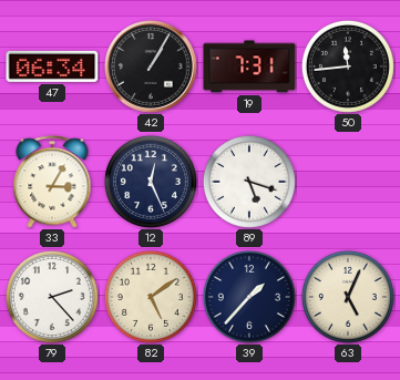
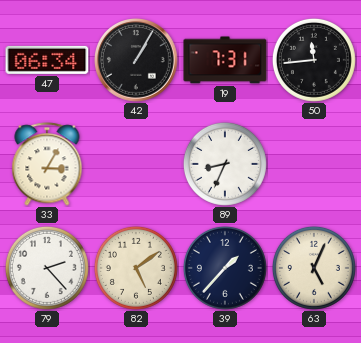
12: 12:26 -> none
89: 5:18 -> 8:34
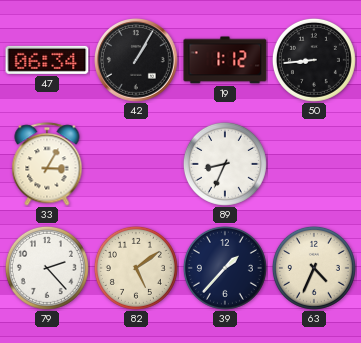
19: 7:31 -> 1:12
50: 11:44 -> 8:44
63: 5:04 -> 4:34
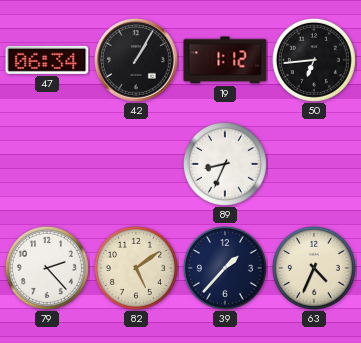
50: 8:44 -> 6:44
33: 3:05 -> none
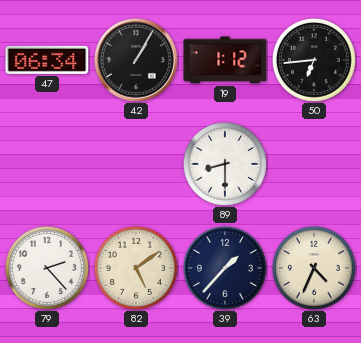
89: 8:34 -> 8:30
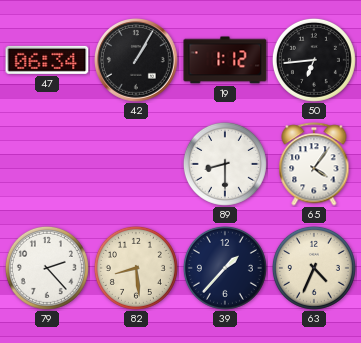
65: none -> 4:06
82: 5:09 -> 8:29
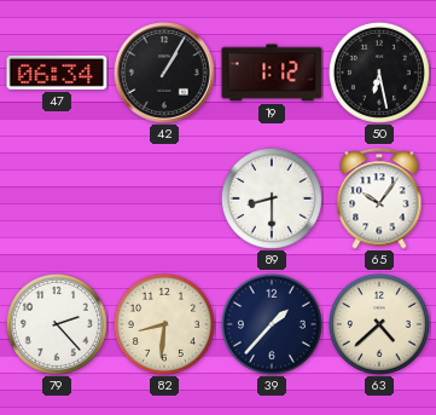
50: 6:44 -> 6:28
65: 4:06 -> 10:06
82: 8:29 -> 8:31
63: 4:34 -> 4:38
